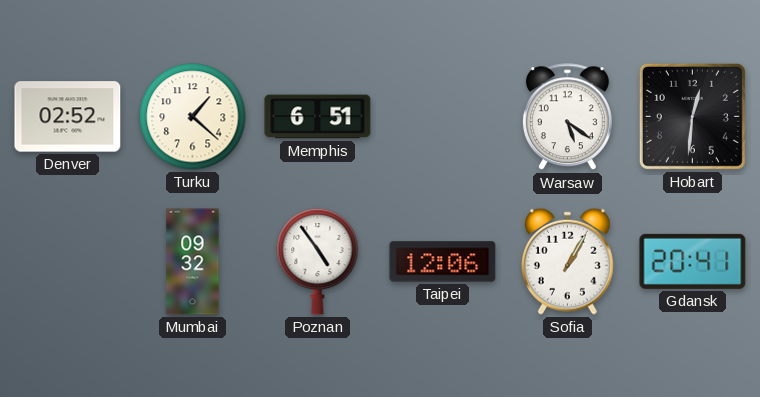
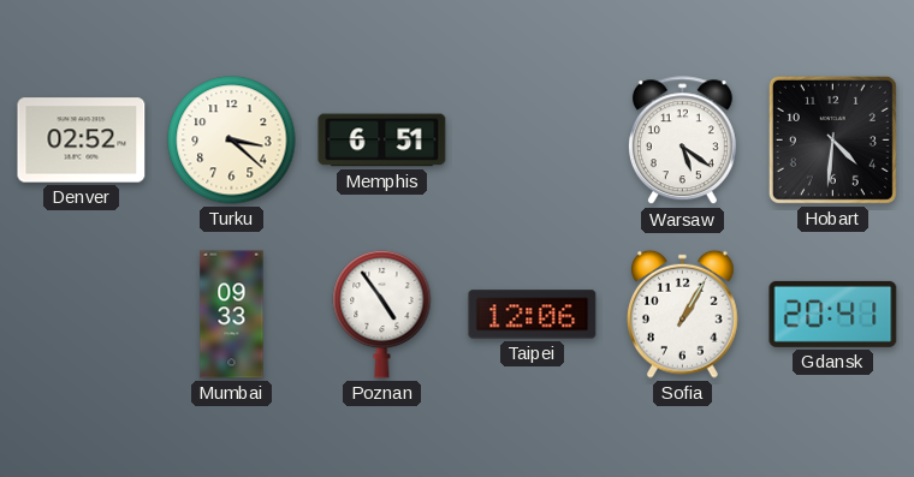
Turku: 1:22 -> 3:22
Hobart: 12:31 -> 4:31
Mumbai: 09:32 -> 09:33
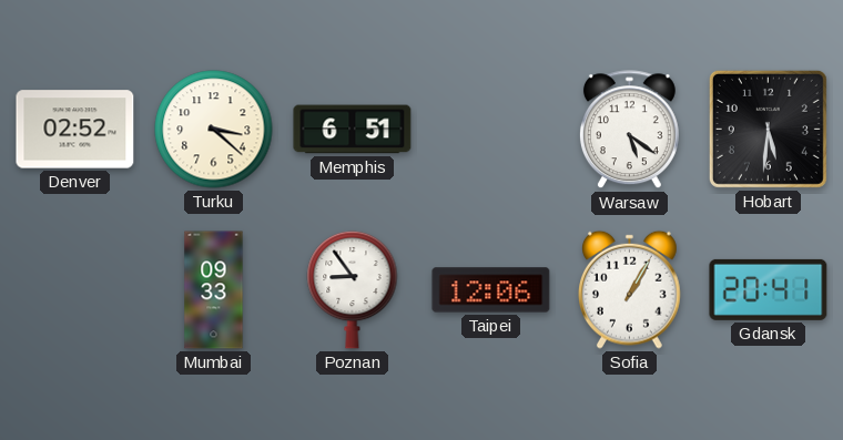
Hobart: 4:31 -> 5:31
Poznan: 4:54 -> 8:54
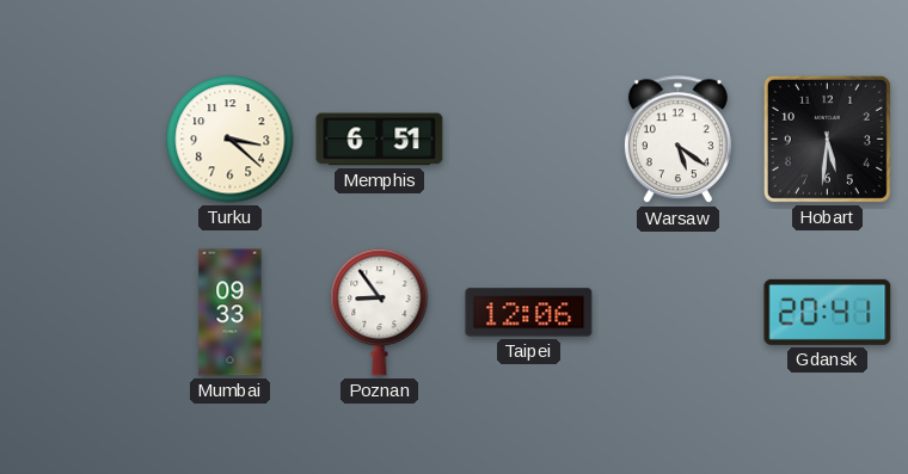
Denver: 02:52 -> none
Sofia: 1:05 -> none
